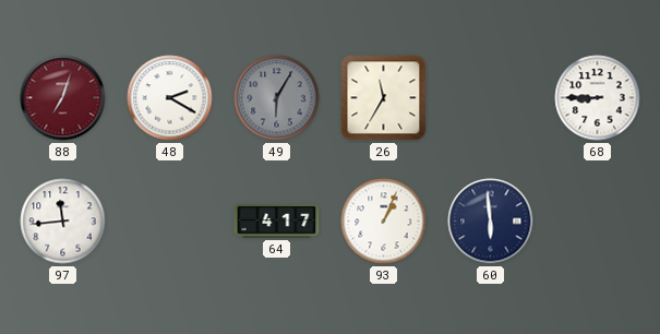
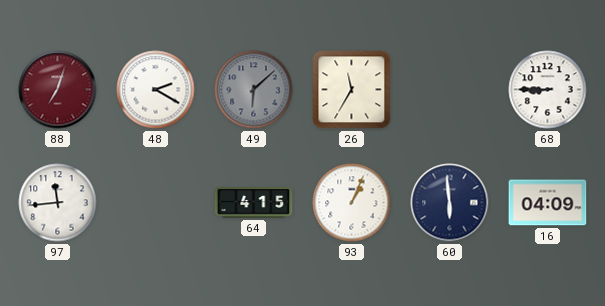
49: 6:05 -> 6:08
64: 4:17 -> 4:15
16: none -> 04:09
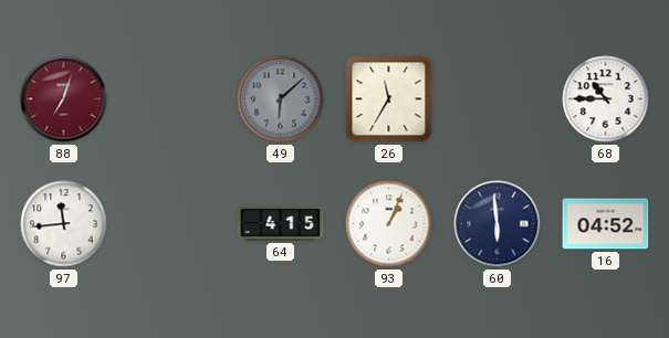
48: 2:20 -> none
68: 8:45 -> 10:45
16: 04:09 -> 04:52
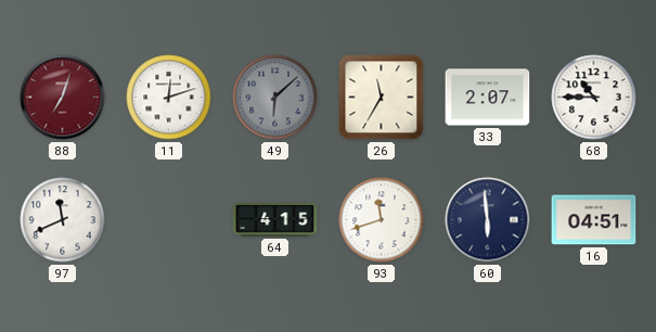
11: none -> 12:12
33: none -> 2:07
97: 11:44 -> 11:41
93: 1:04 -> 11:42
16: 04:52 -> 04:51
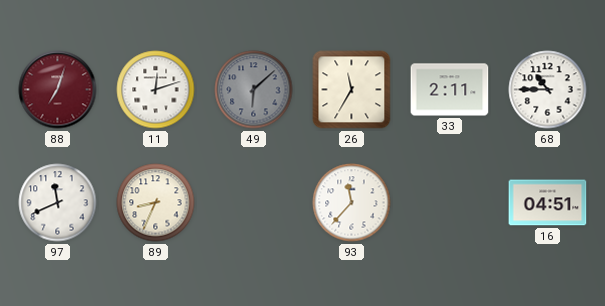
33: 2:07 -> 2:11
89: none -> 8:34
64: 4:15 -> none
93: 11:42 -> 11:37
60: 5:59 -> none
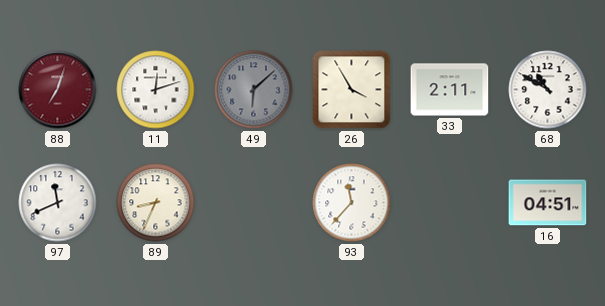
26: 11:35 -> 3:55
68: 10:45 -> 10:50
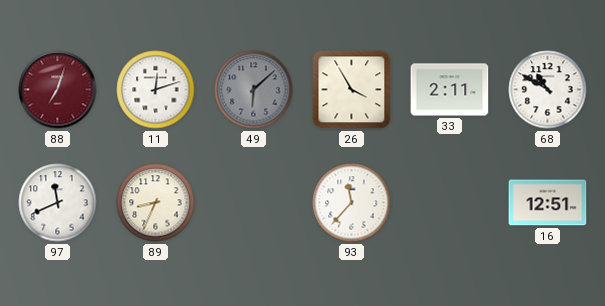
16: 04:51 -> 12:51
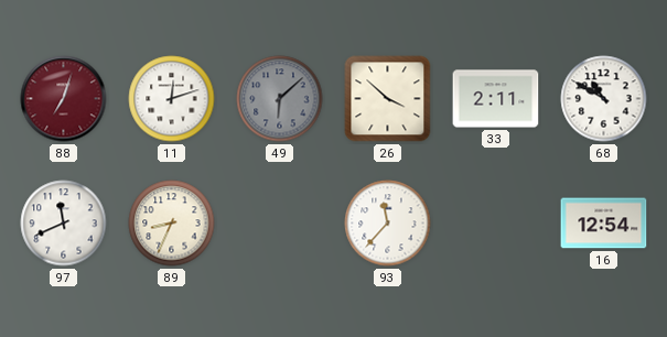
26: 3:55 -> 3:52
16: 12:51 -> 12:54
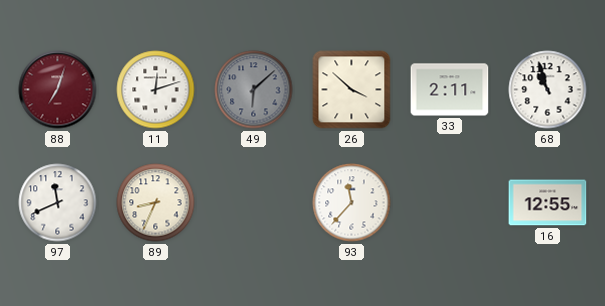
68: 10:50 -> 10:57
16: 12:54 -> 12:55
